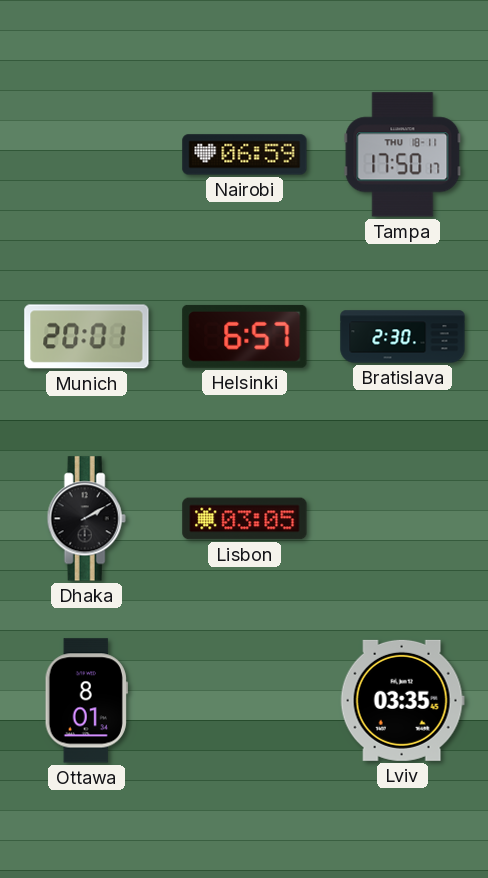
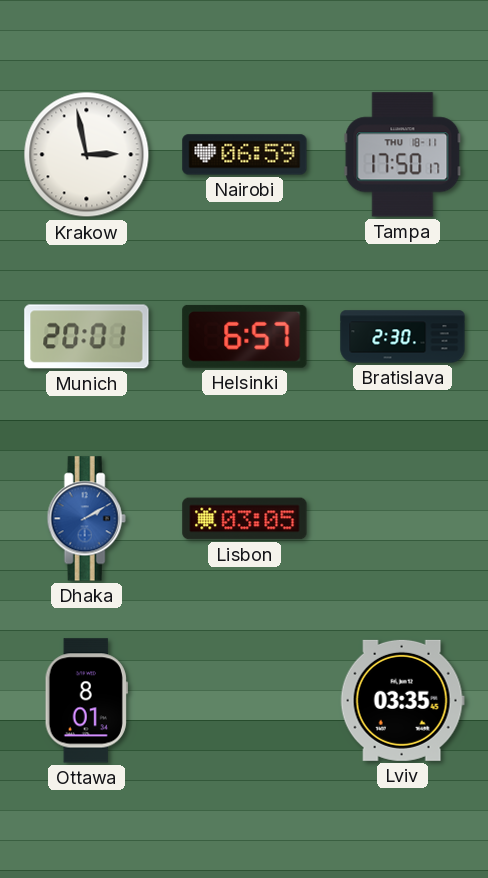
Krakow: none -> 2:58
Dhaka dial: black -> blue
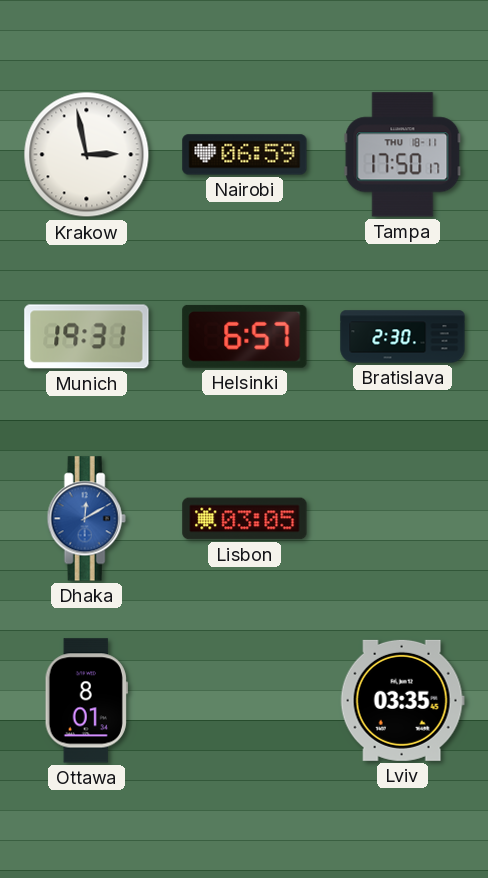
Munich: 20:01 -> 19:31
Dhaka: 2:10 -> 12:10
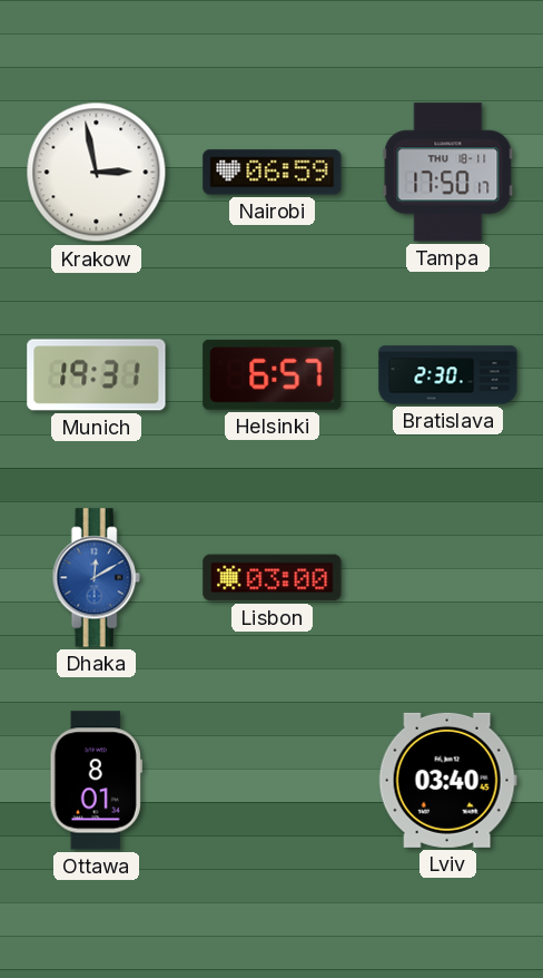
Lisbon: 03:05 -> 03:00
Lviv: 03:35 -> 03:40
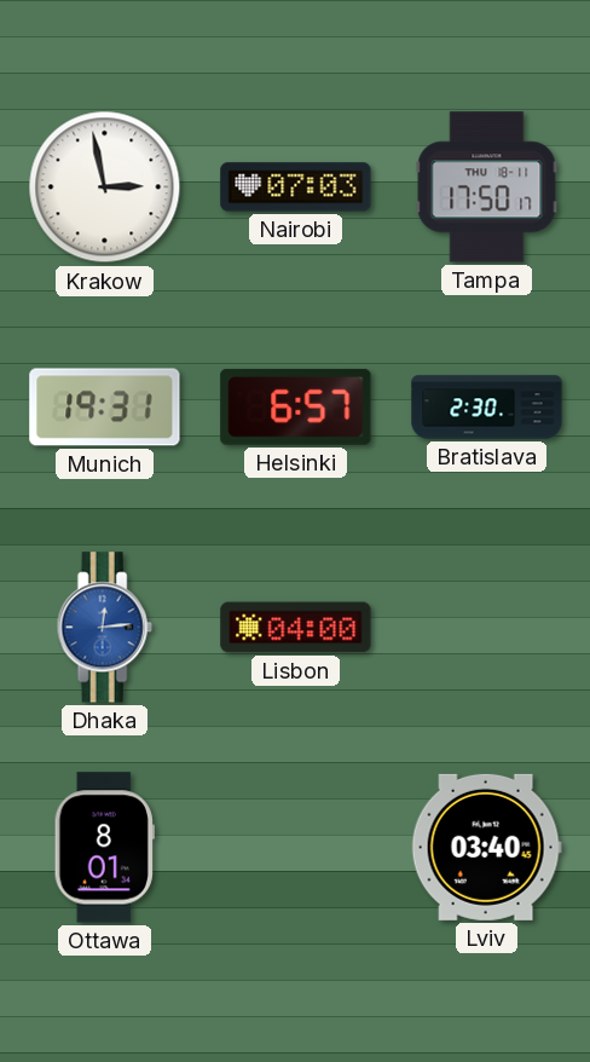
Nairobi: 06:59 -> 07:03
Dhaka: 12:10 -> 12:14
Lisbon: 03:00 -> 04:00
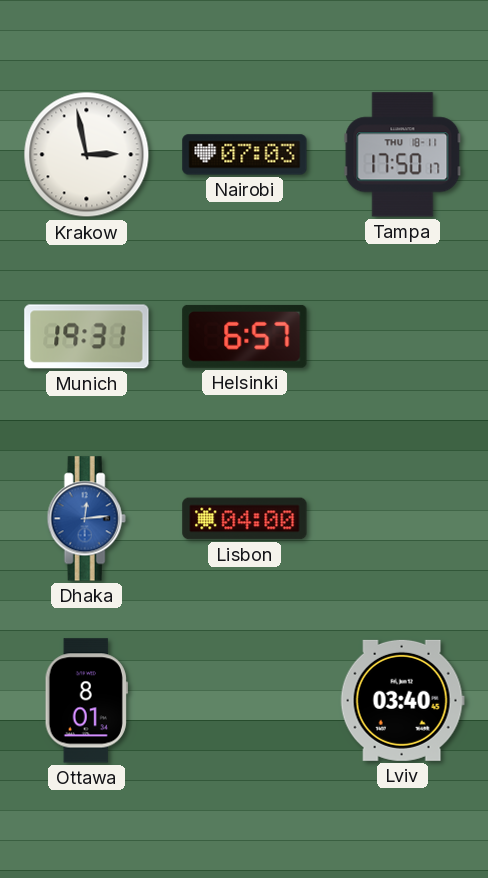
Bratislava: 2:30 -> none
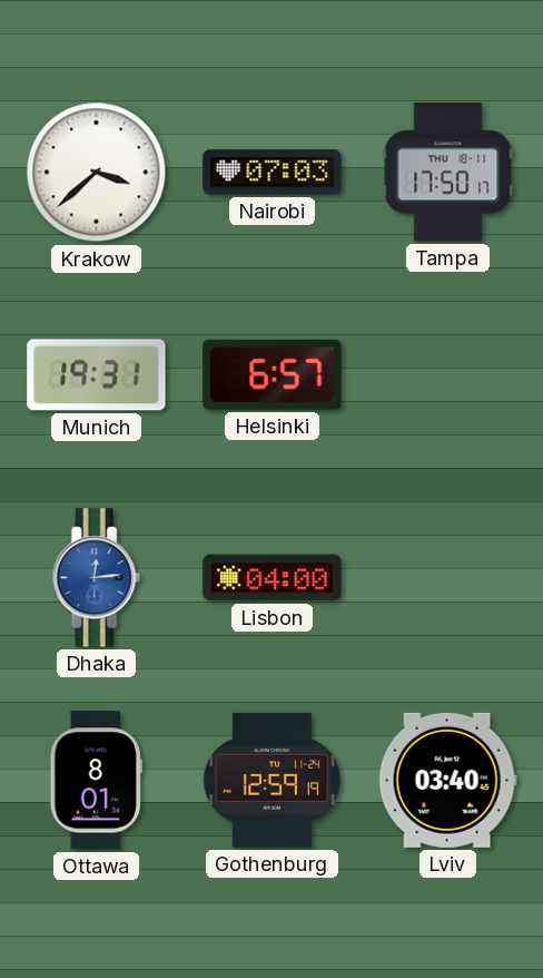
Krakow: 2:58 -> 3:38
Gothenburg: none -> 12:59
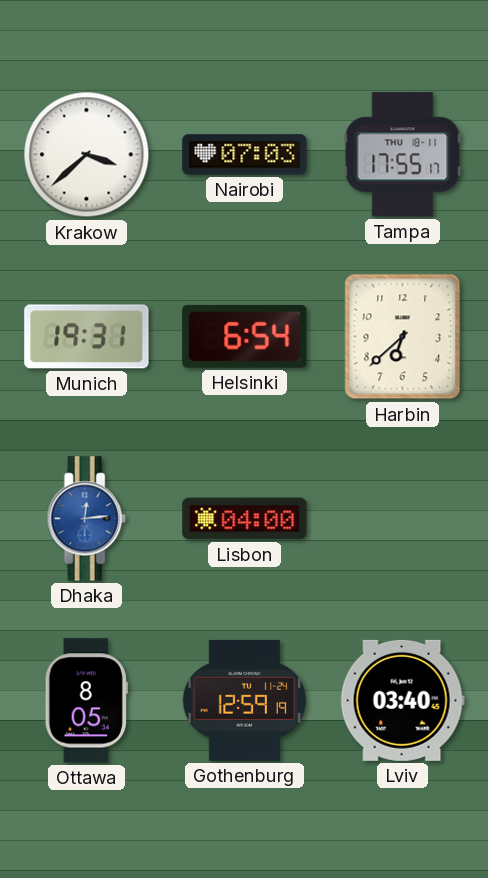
Tampa: 17:50 -> 17:55
Helsinki: 6:57 -> 6:54
Harbin: none -> 6:38
Ottawa: 8:01 -> 8:05
